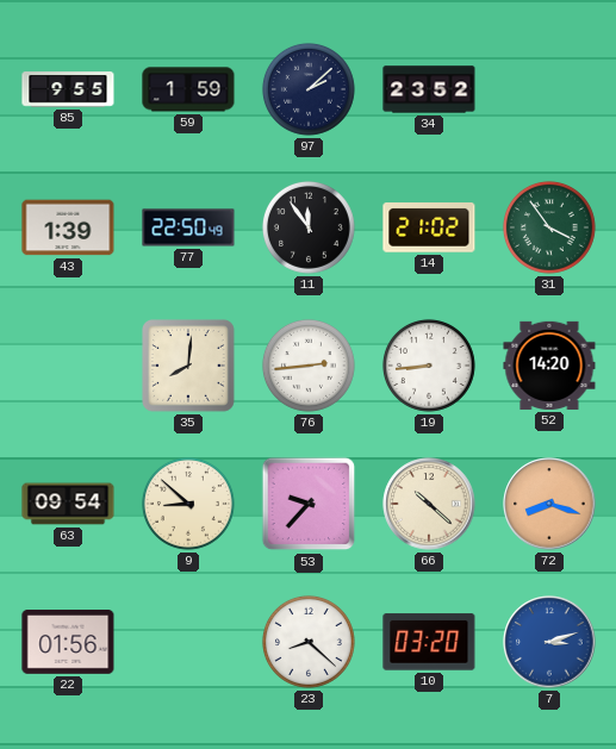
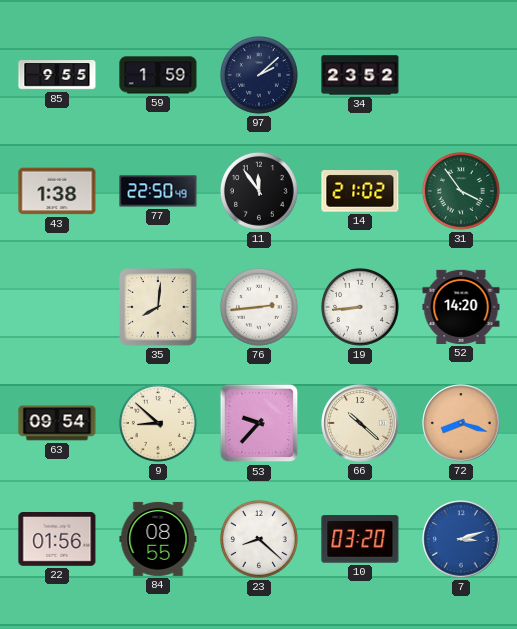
43: 1:39 -> 1:38
84: none -> 08:55
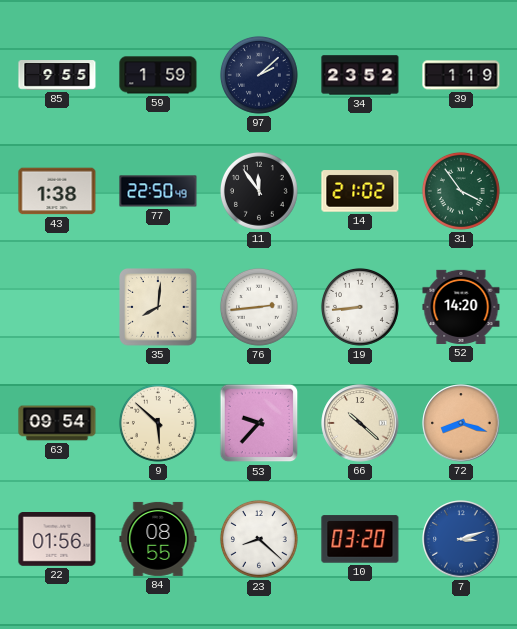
39: none -> 1:19
9: 8:52 -> 5:52
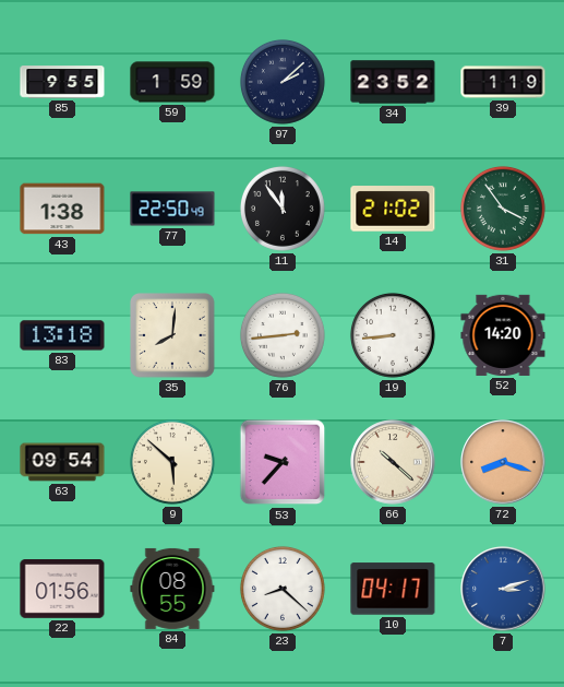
83: none -> 13:18
10: 03:20 -> 04:17
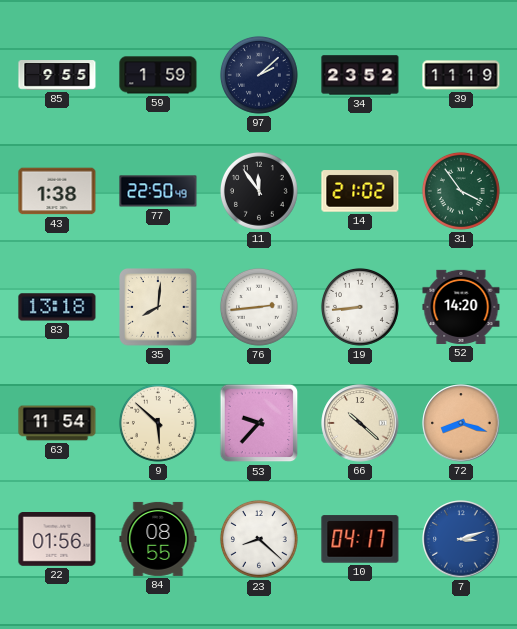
39: 1:19 -> 11:19
63: 09:54 -> 11:54
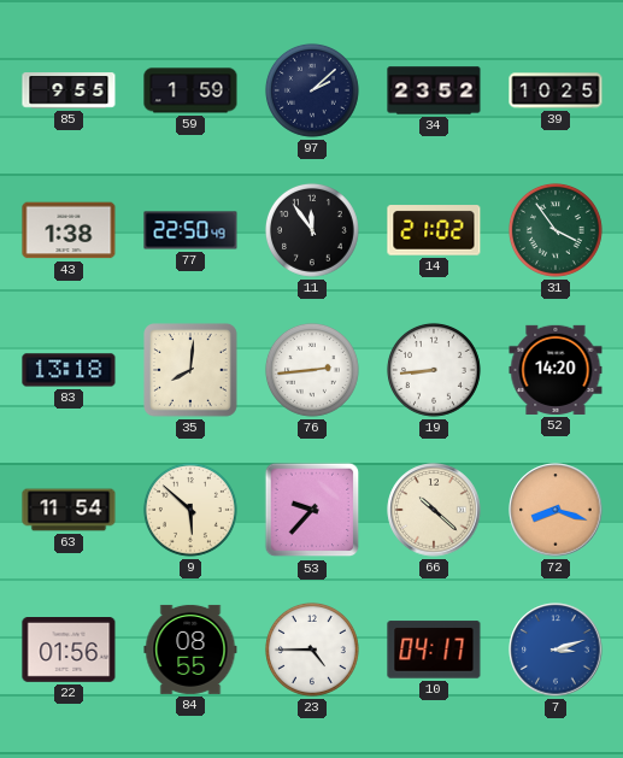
39: 11:19 -> 10:25
23: 8:22 -> 4:45
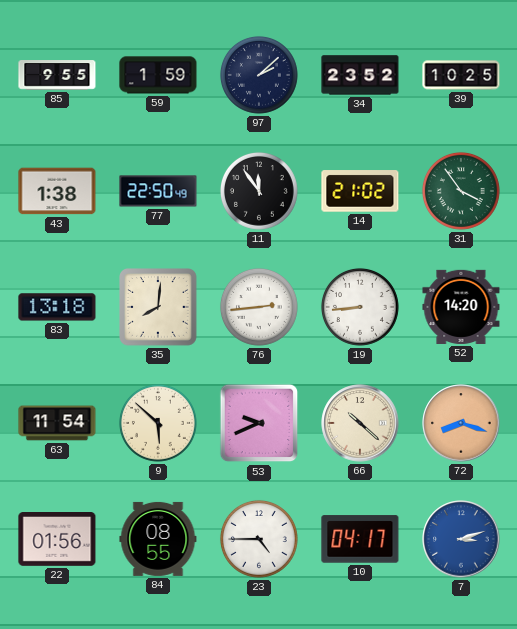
53: 9:37 -> 9:41
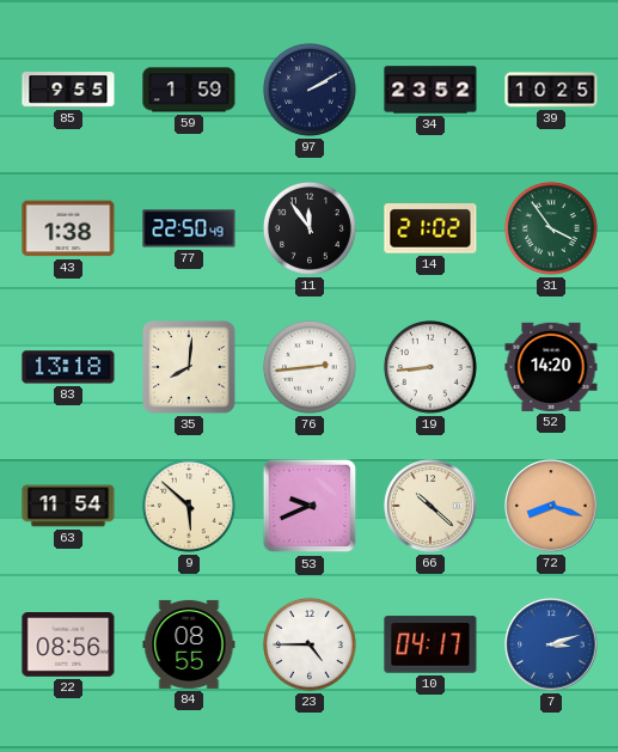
97: 2:08 -> 2:10
22: 01:56 -> 08:56
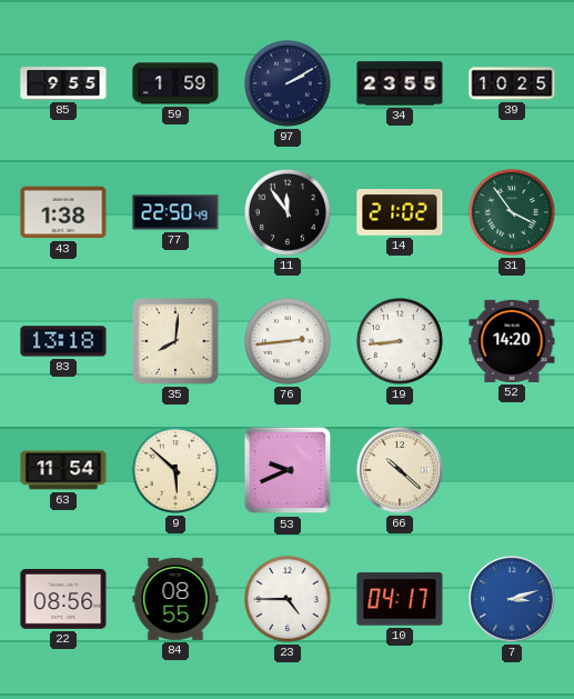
34: 23:52 -> 23:55
72: 8:18 -> none
